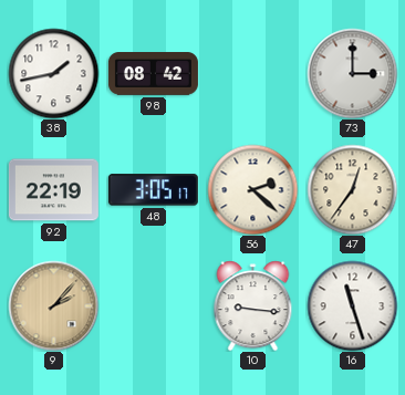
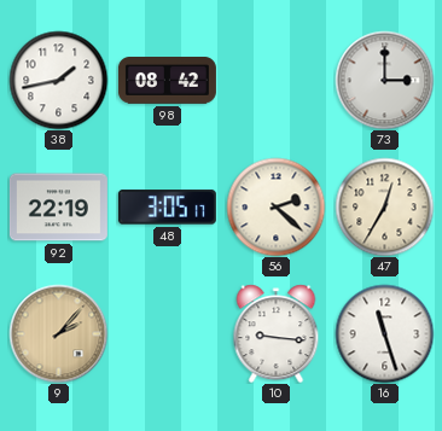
47: 12:36 -> 12:35
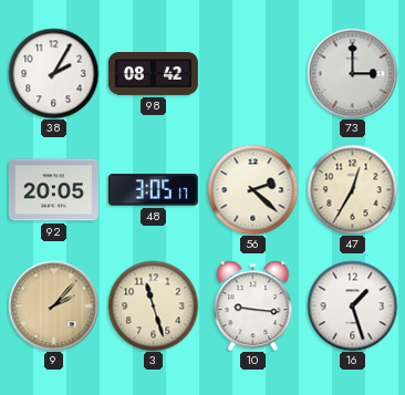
38: 1:43 -> 2:05
92: 22:19 -> 20:05
3: none -> 11:27
16: 11:27 -> 1:27
